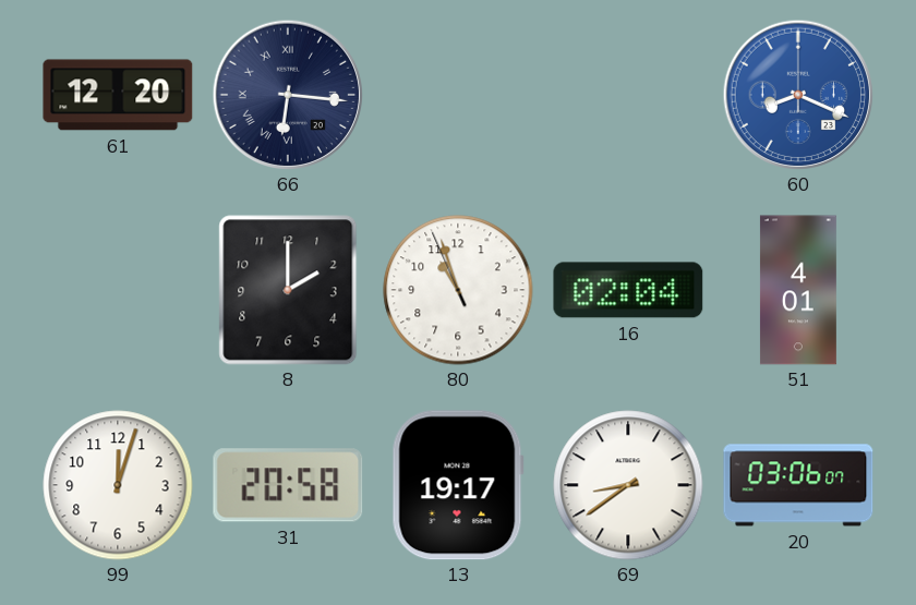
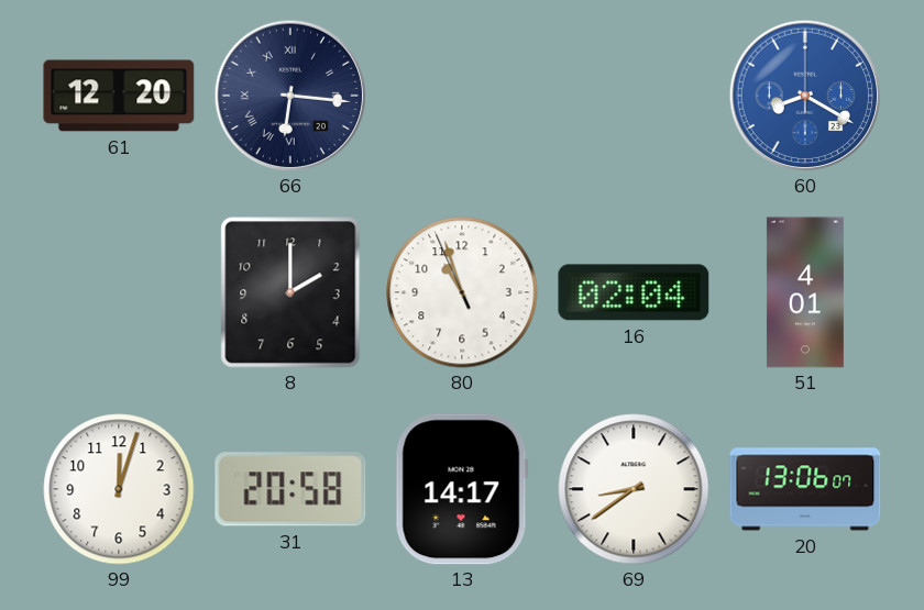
60: 8:19 -> 8:20
13: 19:17 -> 14:17
20: 03:06 -> 13:06
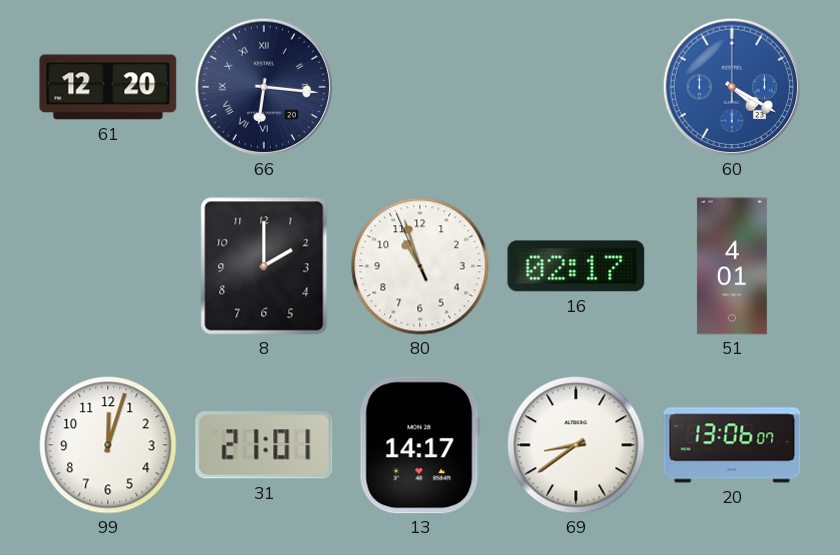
60: 8:20 -> 4:20
16: 02:04 -> 02:17
31: 20:58 -> 21:01
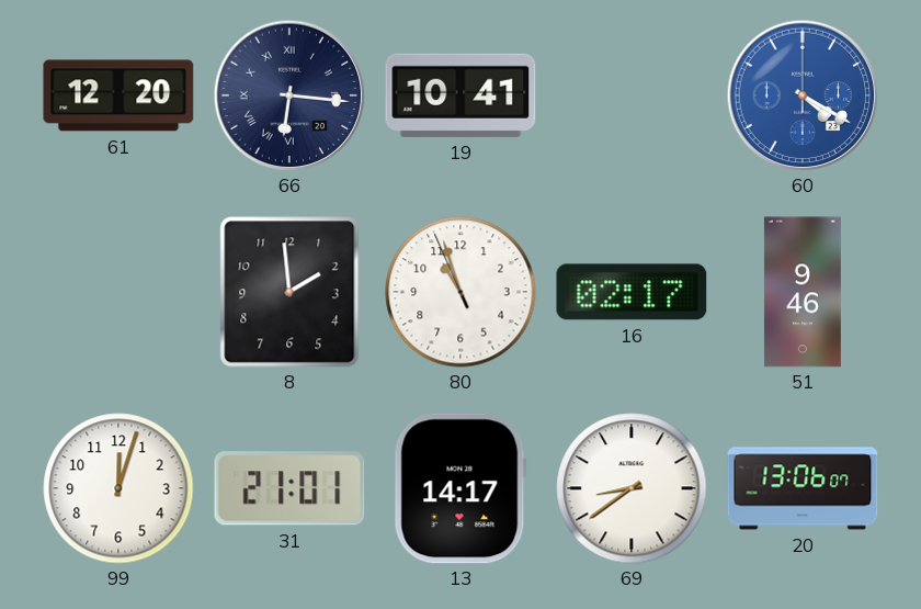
19: none -> 10:41
8: 2:00 -> 1:59
51: 4:01 -> 9:46
